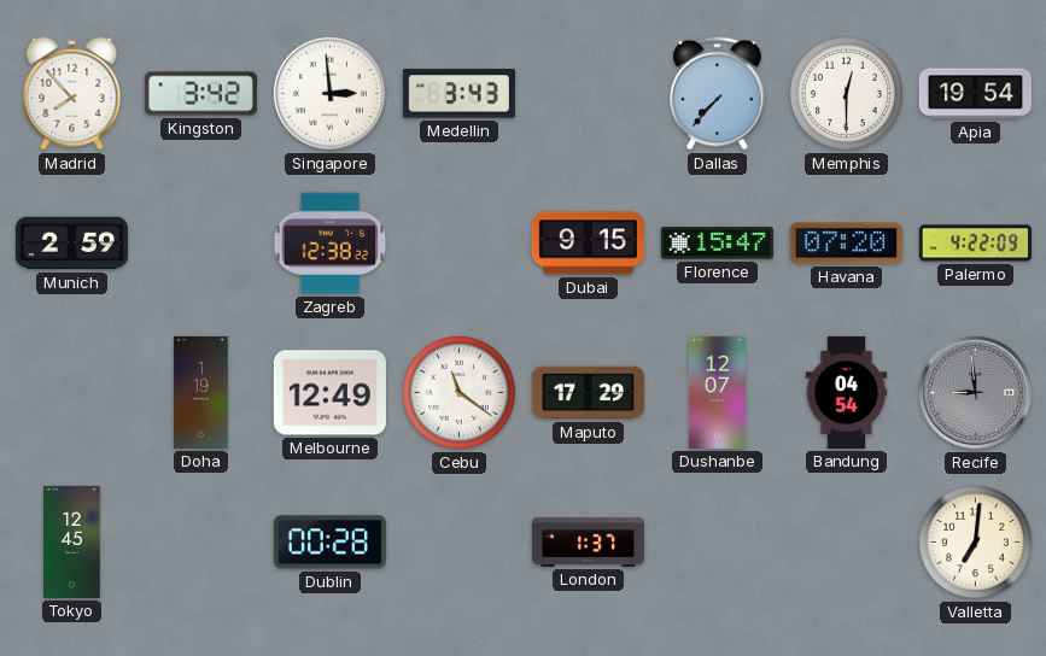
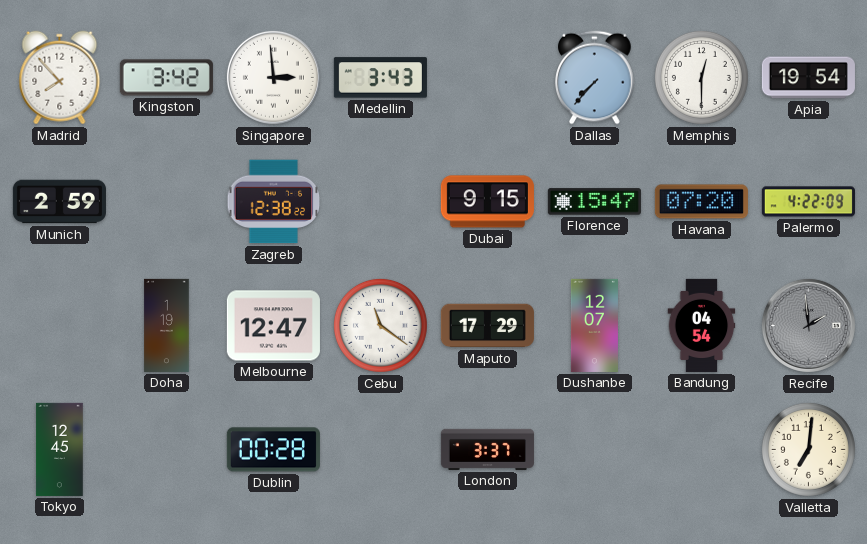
Melbourne: 12:49 -> 12:47
Recife: 8:59 -> 1:59
London: 1:37 -> 3:37
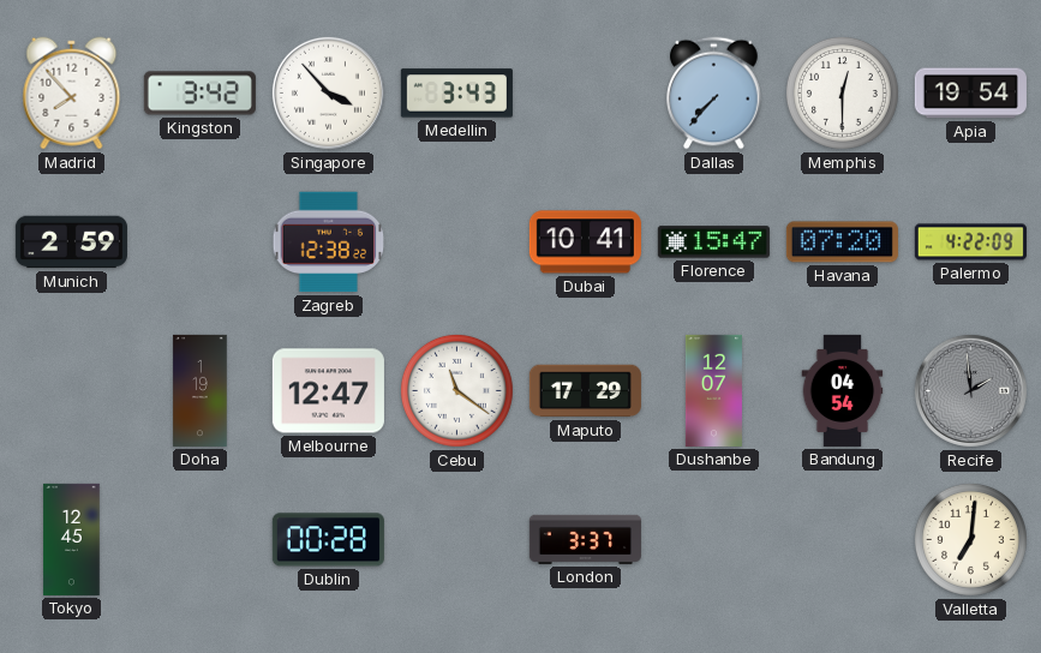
Singapore: 2:59 -> 3:53
Dubai: 9:15 -> 10:41
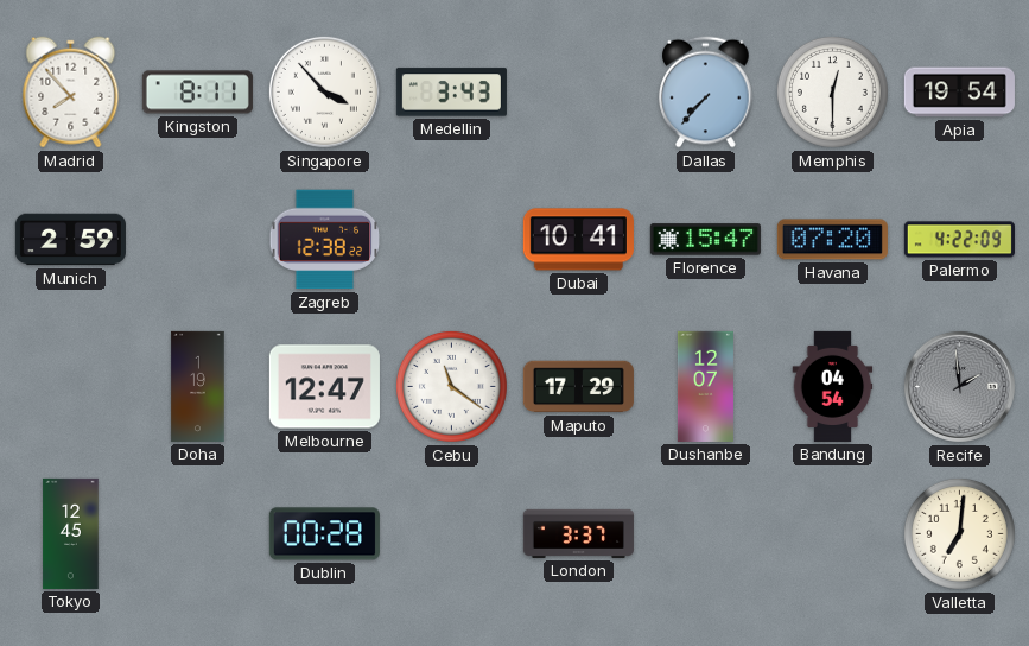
Kingston: 3:42 -> 8:11
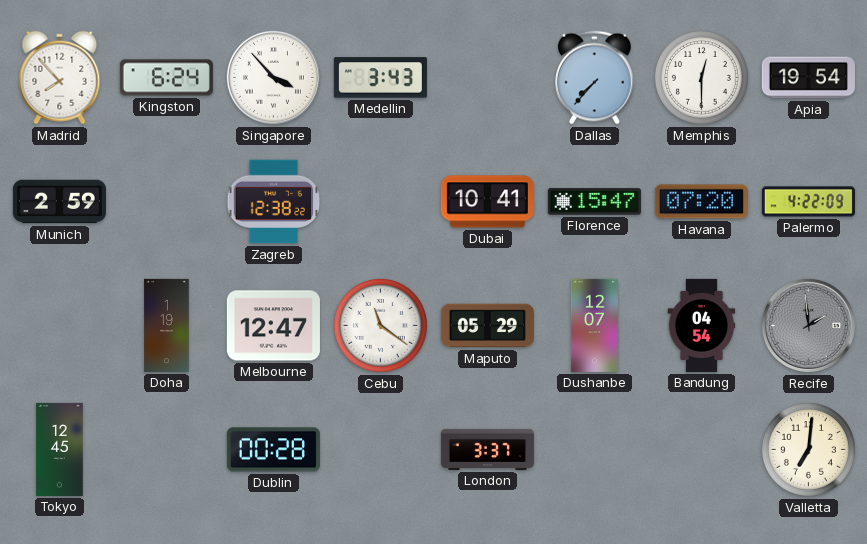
Kingston: 8:11 -> 6:24
Maputo: 17:29 -> 05:29
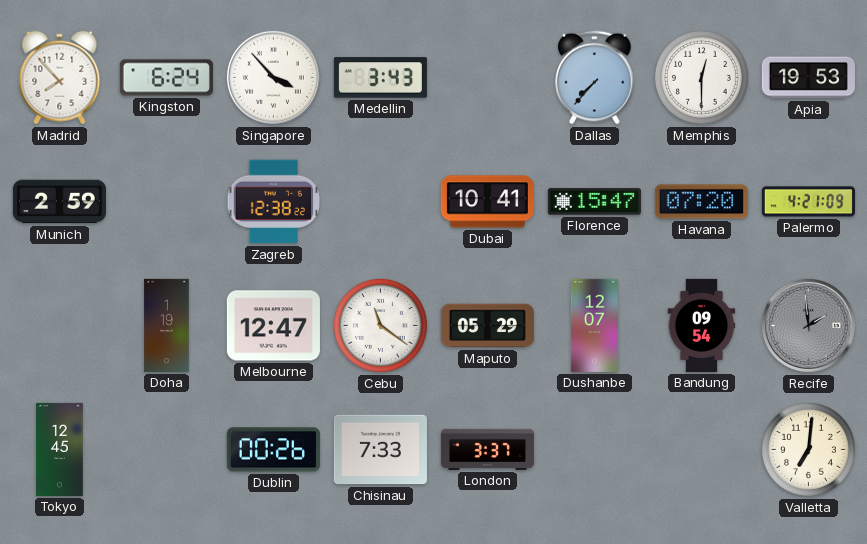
Apia: 19:54 -> 19:53
Palermo: 4:22 -> 4:21
Bandung: 04:54 -> 09:54
Dublin: 00:28 -> 00:26
Chisinau: none -> 7:33
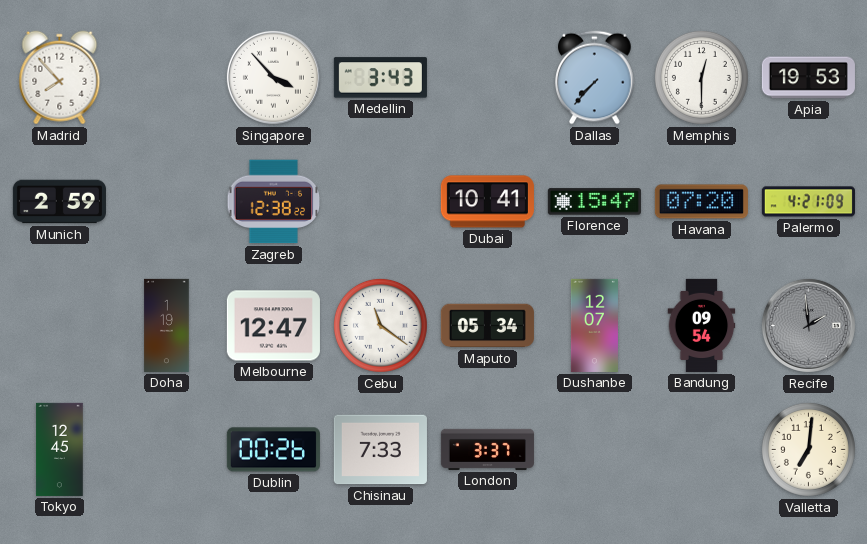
Kingston: 6:24 -> none
Maputo: 05:29 -> 05:34
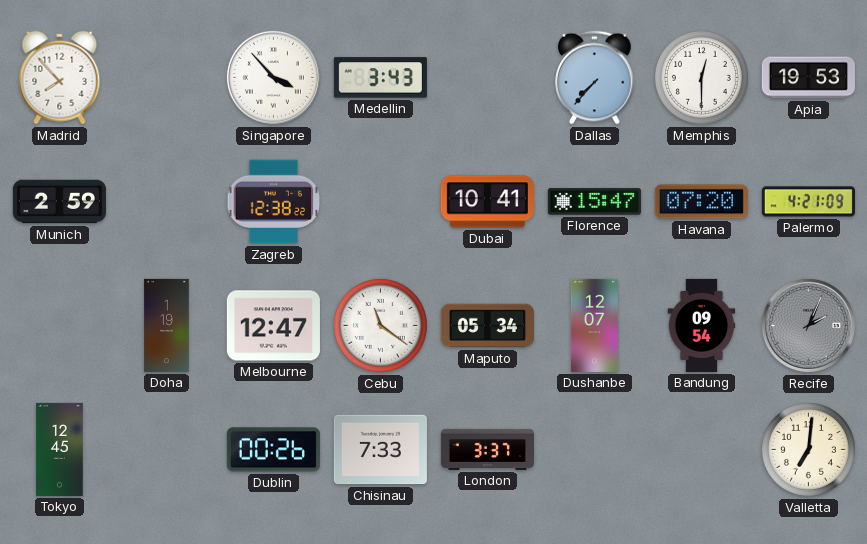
Recife: 1:59 -> 2:04
